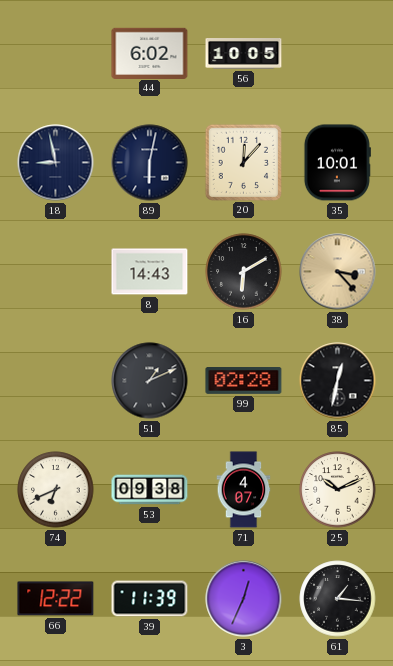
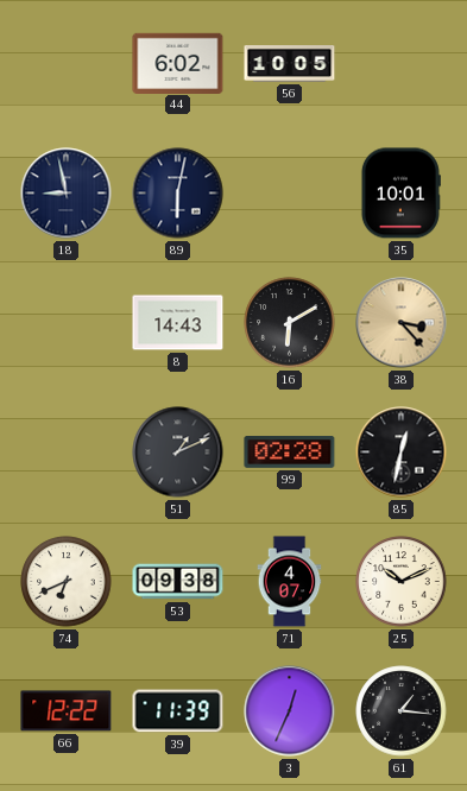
20: 12:07 -> none
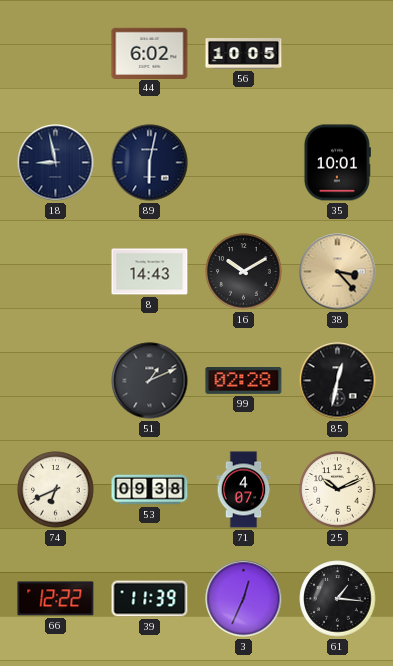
16: 6:10 -> 10:10
